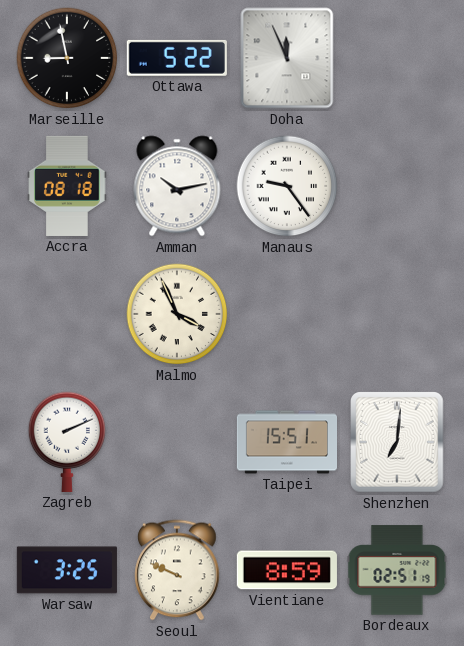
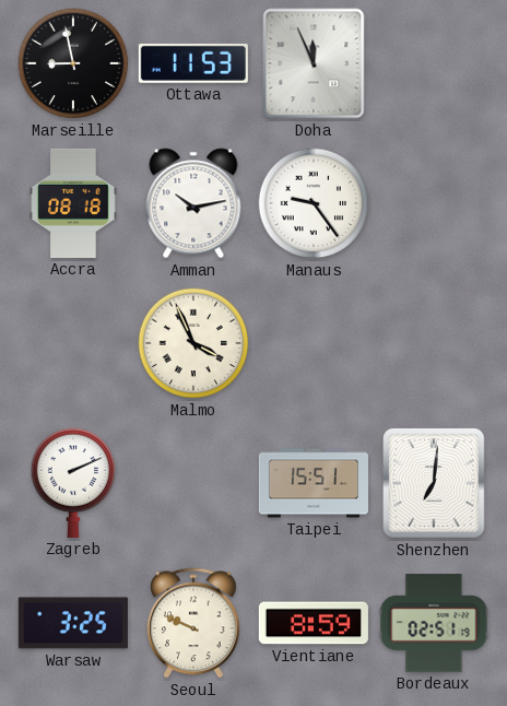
Ottawa: 5:22 -> 11:53
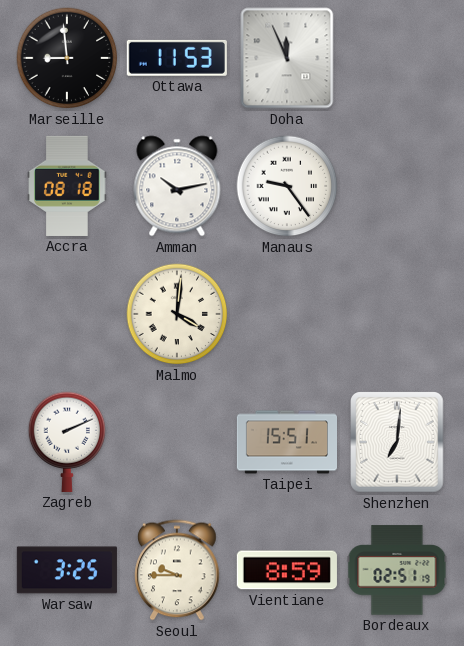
Marseille: 8:58 -> 8:59
Malmo: 3:56 -> 4:01
Seoul: 9:49 -> 9:45
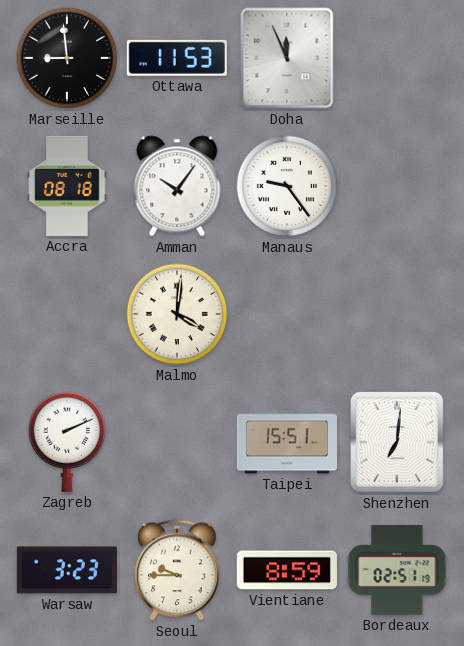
Amman: 10:13 -> 10:06
Warsaw: 3:25 -> 3:23
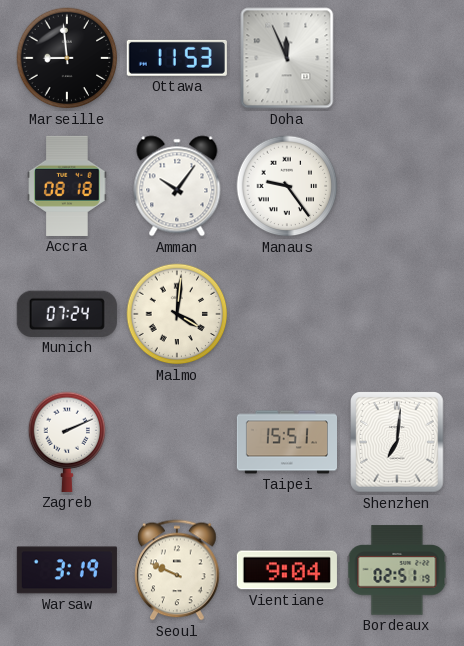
Munich: none -> 07:24
Warsaw: 3:23 -> 3:19
Seoul: 9:45 -> 9:49
Vientiane: 8:59 -> 9:04
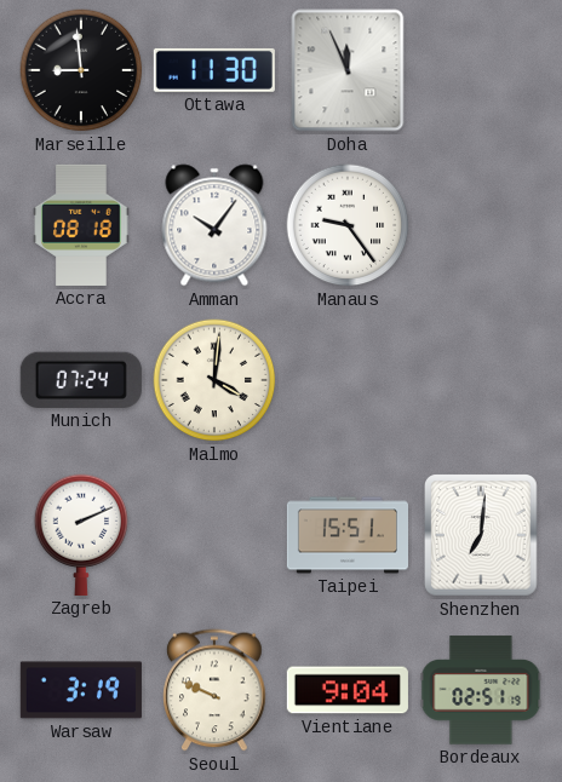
Ottawa: 11:53 -> 11:30
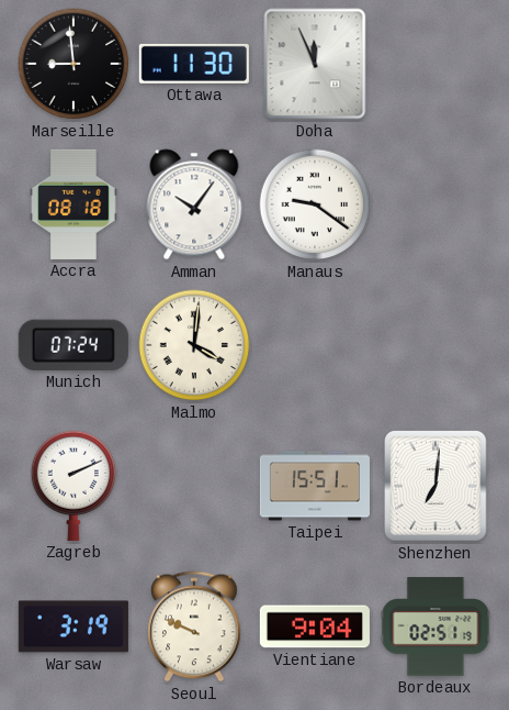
Manaus: 9:24 -> 9:21
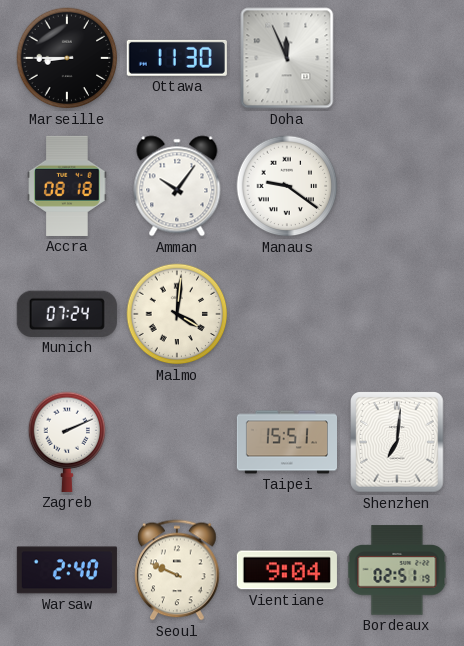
Marseille: 8:59 -> 8:45
Warsaw: 3:19 -> 2:40
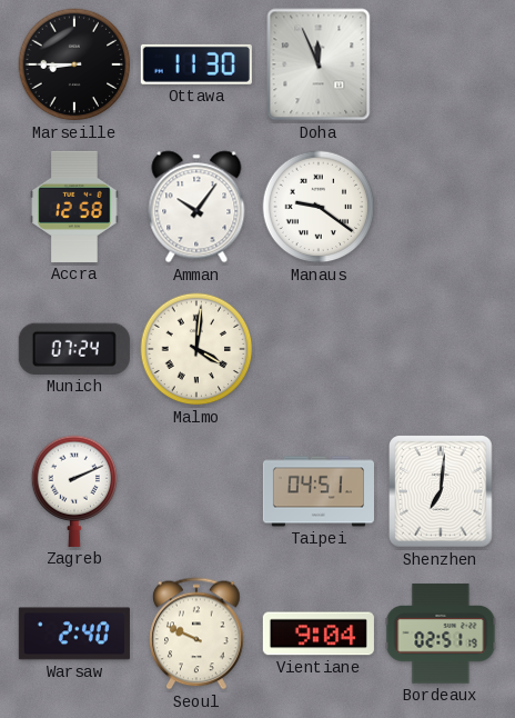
Accra: 08:18 -> 12:58
Taipei: 15:51 -> 04:51
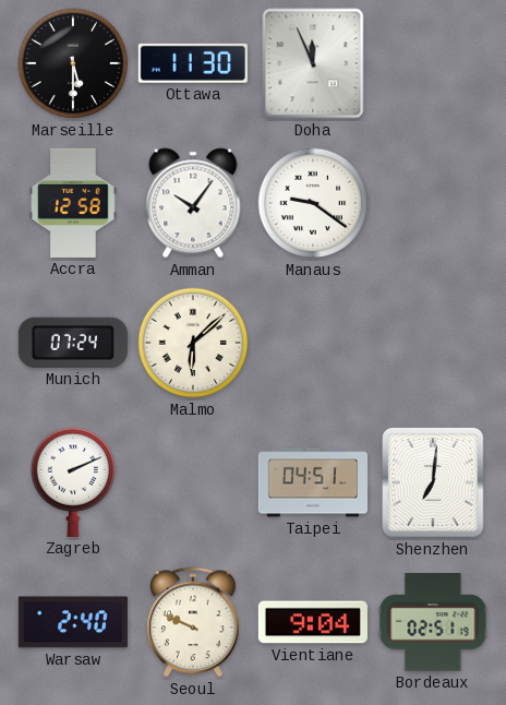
Marseille: 8:45 -> 5:30
Malmo: 4:01 -> 6:08
